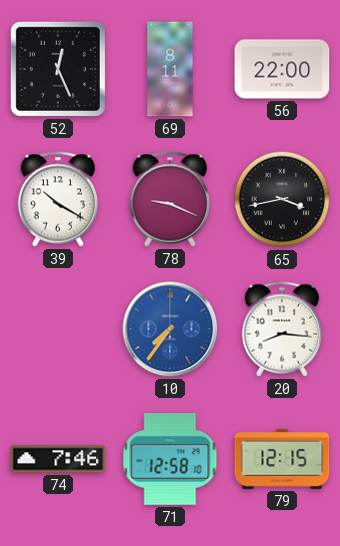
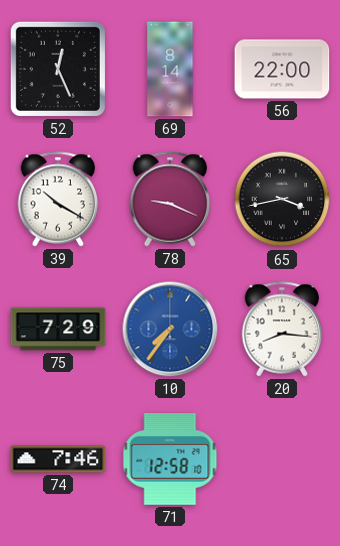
69: 8:11 -> 8:14
75: none -> 7:29
79: 12:15 -> none
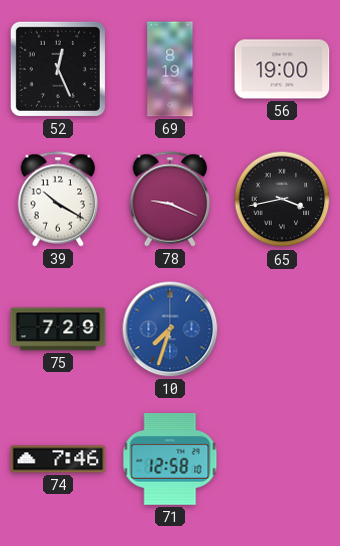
69: 8:14 -> 8:19
56: 22:00 -> 19:00
10: 7:36 -> 7:33
20: 8:16 -> none
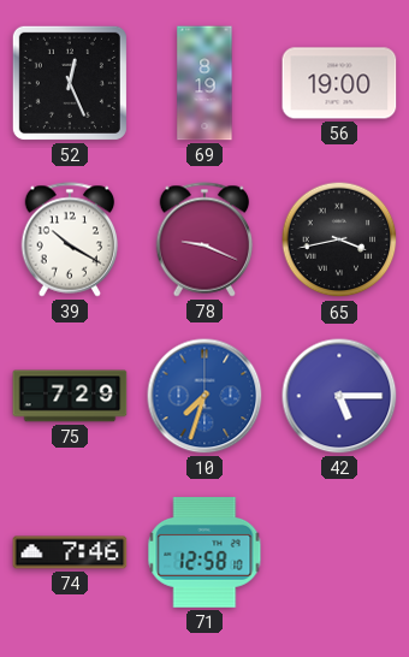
42: none -> 5:15
